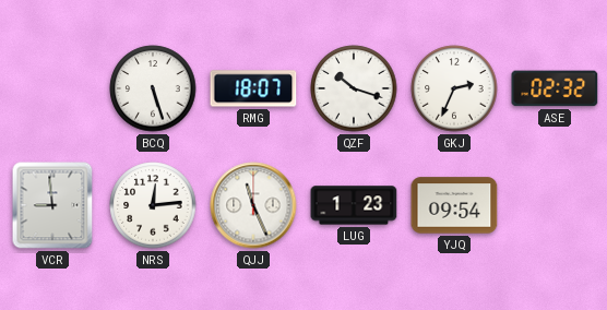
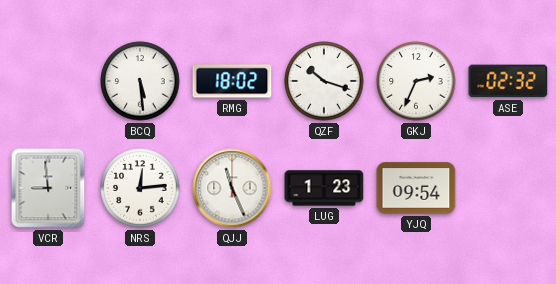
BCQ: 5:27 -> 5:29
RMG: 18:07 -> 18:02
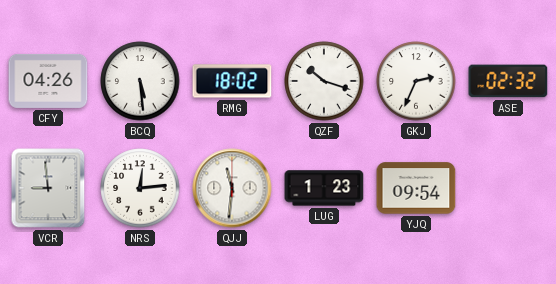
CFY: none -> 04:26
QJJ: 11:26 -> 11:31
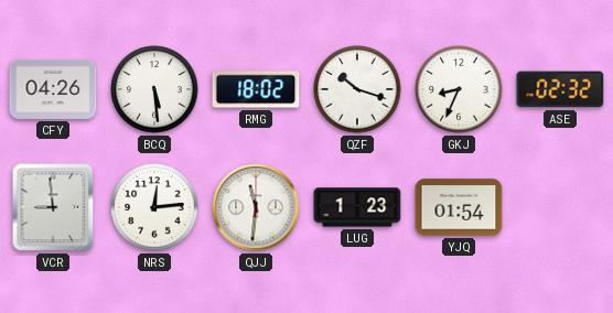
GKJ: 2:34 -> 8:34
YJQ: 09:54 -> 01:54
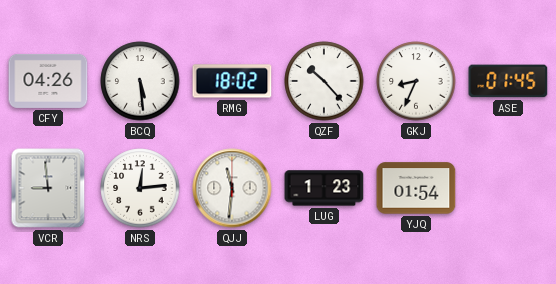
QZF: 10:18 -> 10:23
ASE: 02:32 -> 01:45
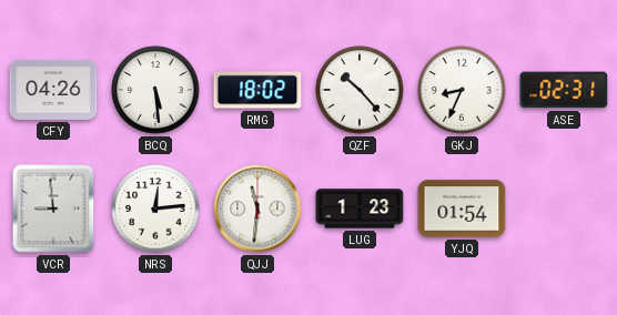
ASE: 01:45 -> 02:31
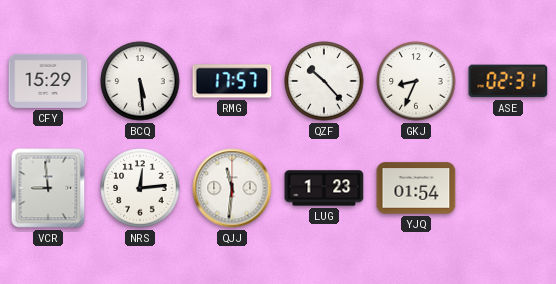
CFY: 04:26 -> 15:29
RMG: 18:02 -> 17:57
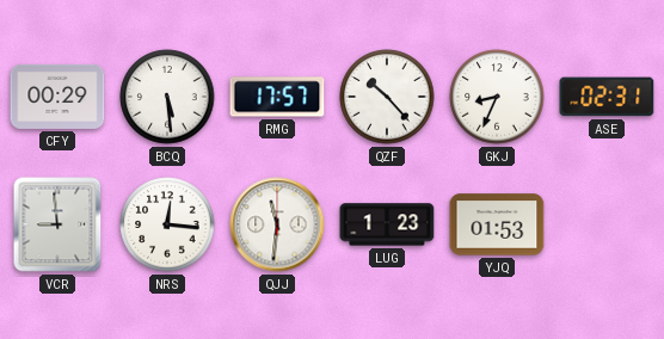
CFY: 15:29 -> 00:29
NRS: 12:14 -> 12:16
YJQ: 01:54 -> 01:53
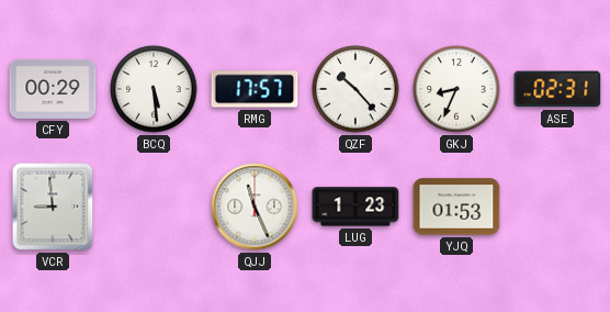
NRS: 12:16 -> none
QJJ: 11:31 -> 11:26
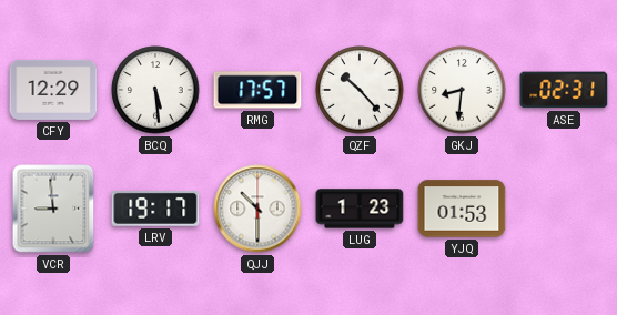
CFY: 00:29 -> 12:29
GKJ: 8:34 -> 8:31
LRV: none -> 19:17
QJJ: 11:26 -> 10:30
